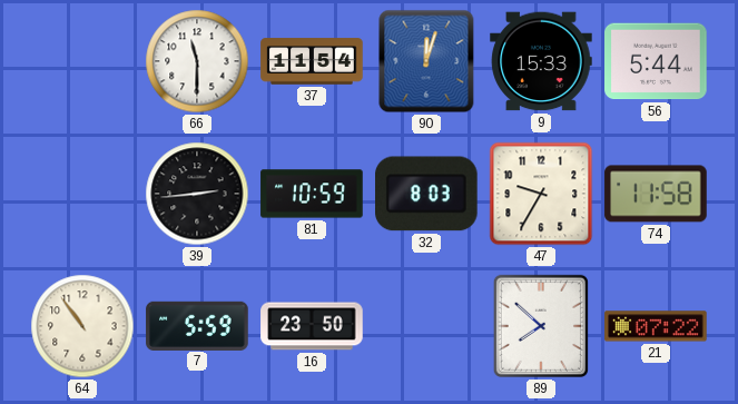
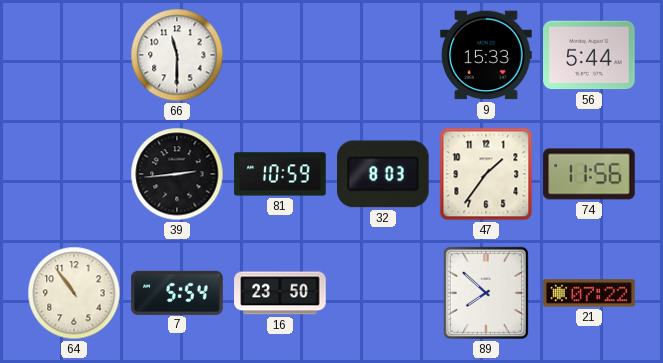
37: 11:54 -> none
90: 12:03 -> none
47: 9:35 -> 1:36
74: 11:58 -> 11:56
7: 5:59 -> 5:54
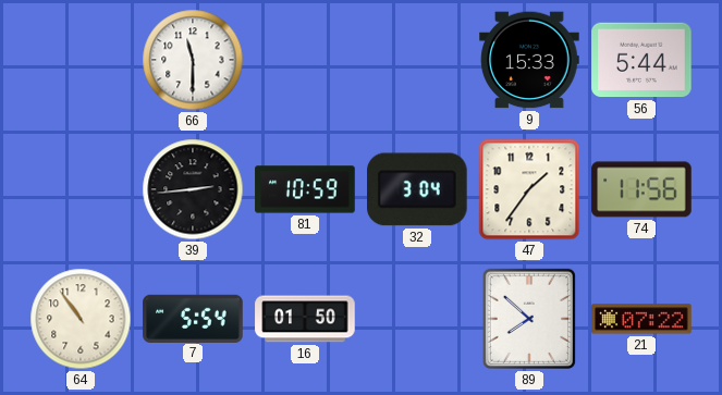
32: 8:03 -> 3:04
16: 23:50 -> 01:50
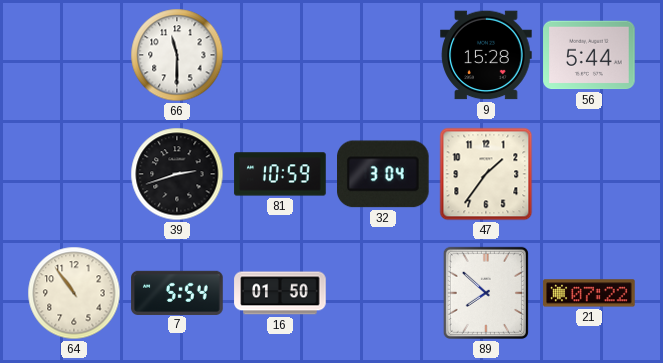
9: 15:33 -> 15:28
39: 2:44 -> 2:42
74: 11:56 -> none
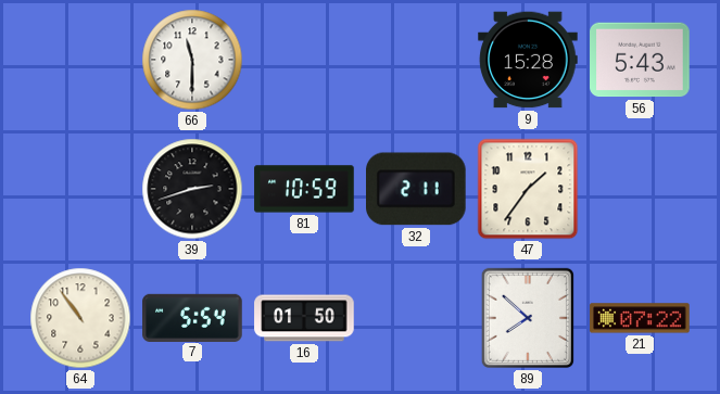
56: 5:44 -> 5:43
32: 3:04 -> 2:11
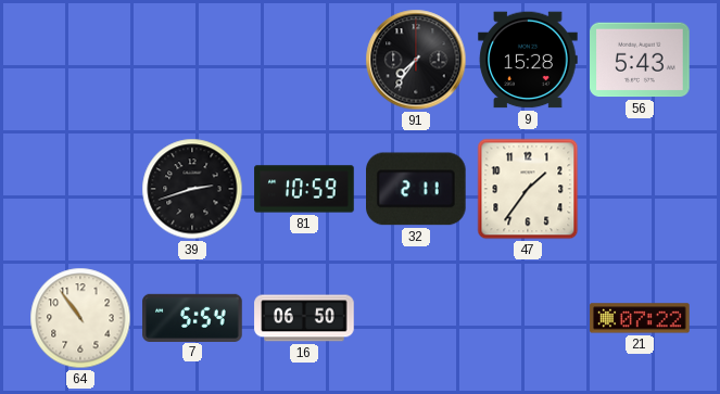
66: 11:30 -> none
91: none -> 7:36
16: 01:50 -> 06:50
89: 7:52 -> none
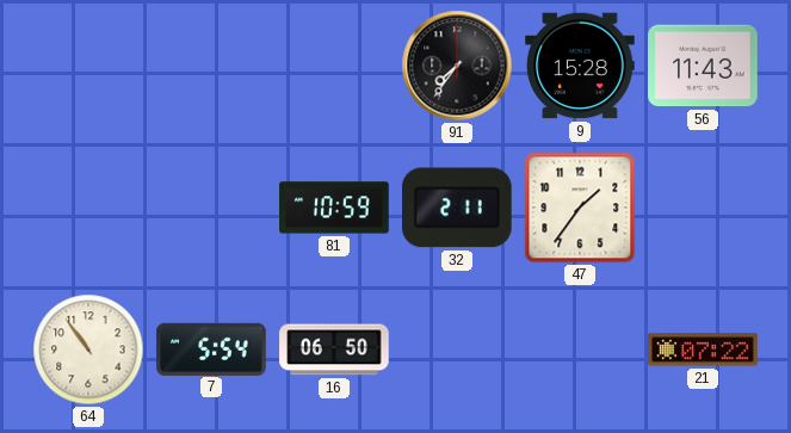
56: 5:43 -> 11:43
39: 2:42 -> none
